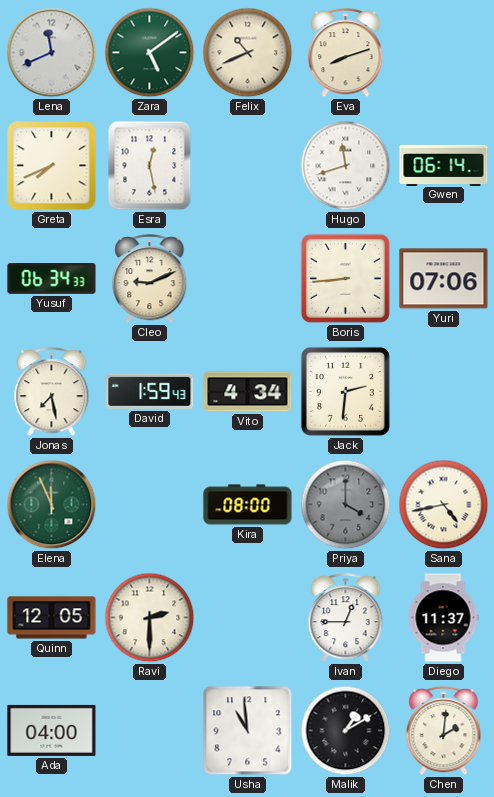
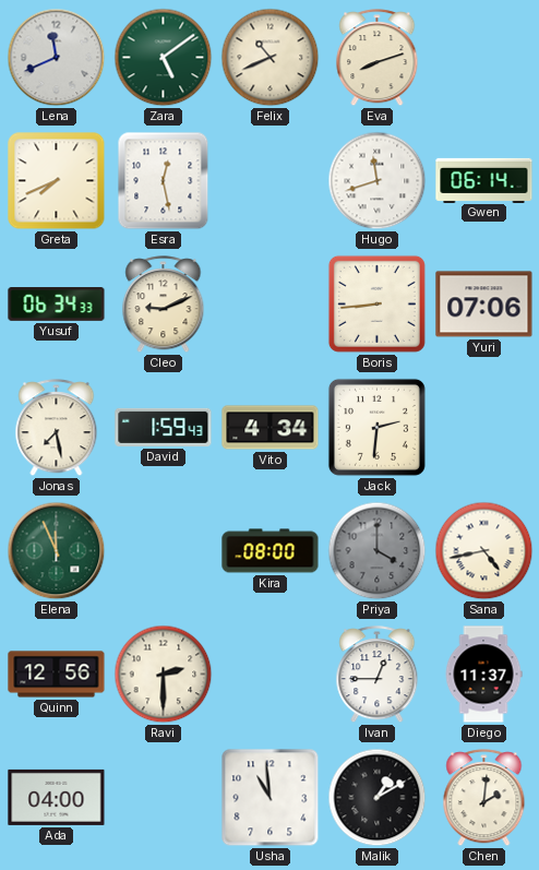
Quinn: 12:05 -> 12:56
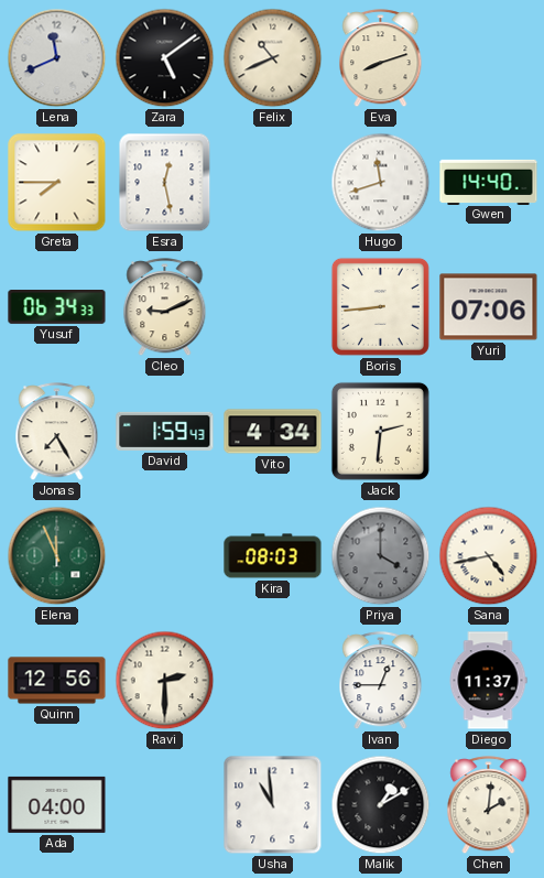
Zara dial: green -> black
Greta: 7:41 -> 7:45
Gwen: 06:14 -> 14:40
Jonas: 7:28 -> 7:25
Kira: 08:00 -> 08:03
